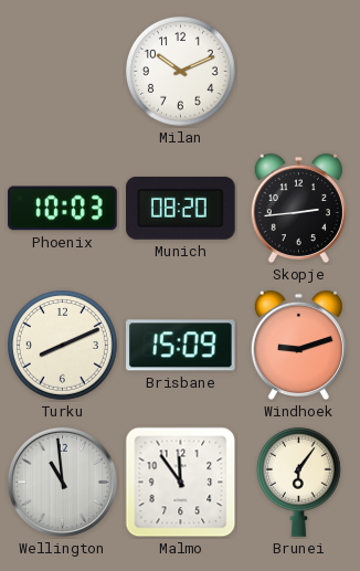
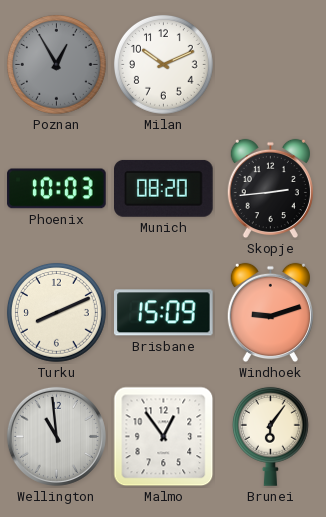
Poznan: none -> 12:55
Malmo: 11:54 -> 12:54
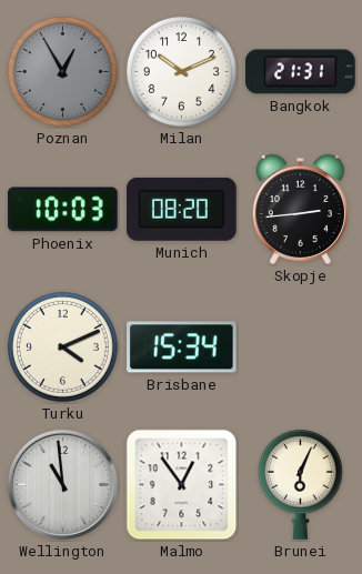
Bangkok: none -> 21:31
Turku: 8:11 -> 4:11
Brisbane: 15:09 -> 15:34
Windhoek: 9:12 -> none
Brunei: 6:06 -> 6:04
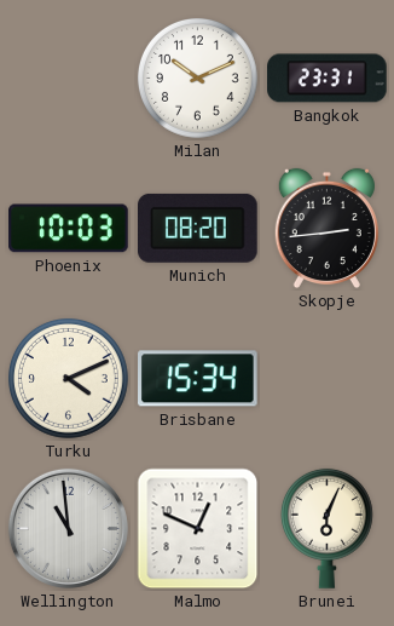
Poznan: 12:55 -> none
Bangkok: 21:31 -> 23:31
Malmo: 12:54 -> 12:49
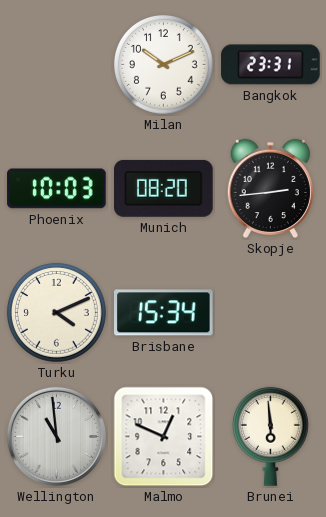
Brunei: 6:04 -> 5:59
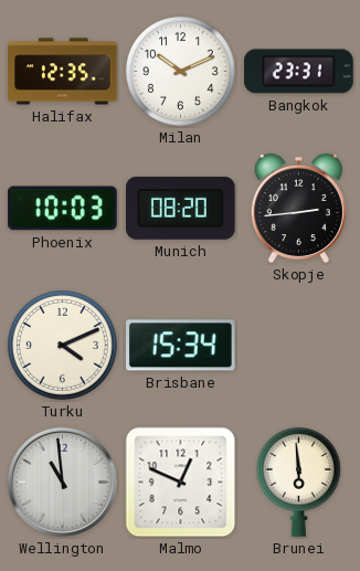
Halifax: none -> 12:35
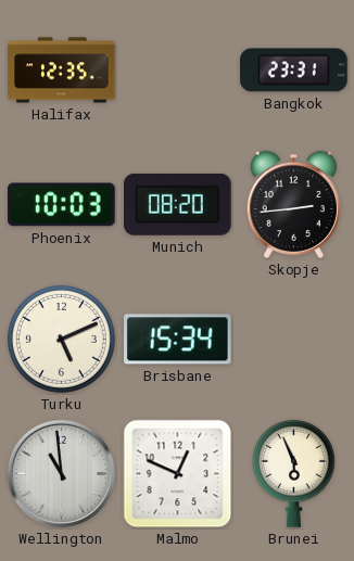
Milan: 10:11 -> none
Turku: 4:11 -> 5:11
Brunei: 5:59 -> 5:56
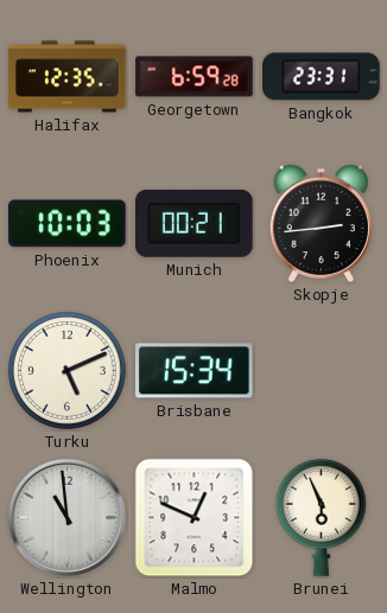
Georgetown: none -> 6:59
Munich: 08:20 -> 00:21
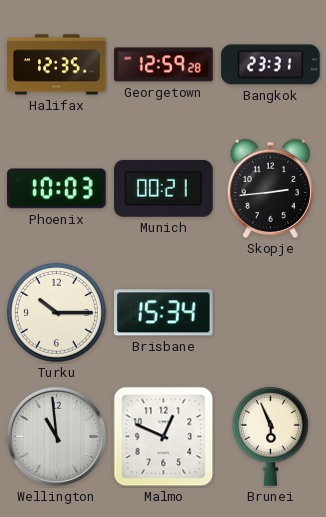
Georgetown: 6:59 -> 12:59
Turku: 5:11 -> 10:15
